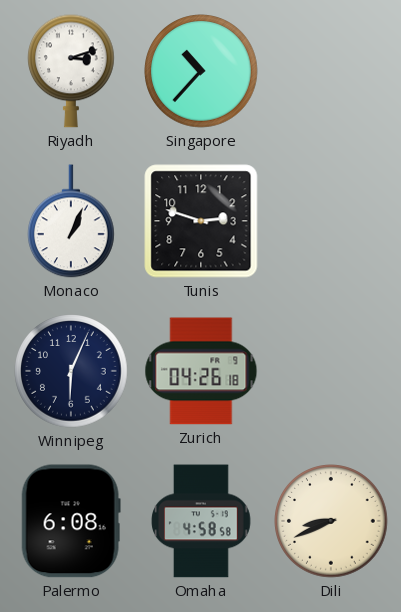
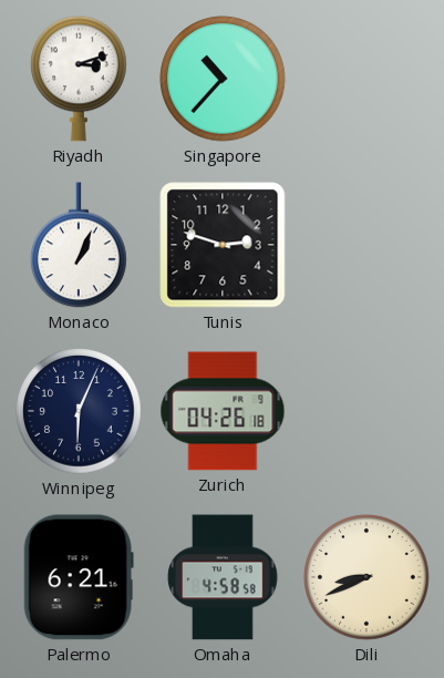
Palermo: 6:08 -> 6:21
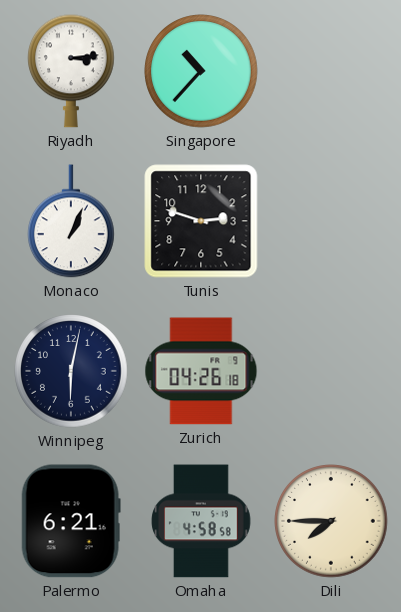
Riyadh: 3:12 -> 3:14
Winnipeg: 6:04 -> 6:02
Dili: 8:41 -> 7:45
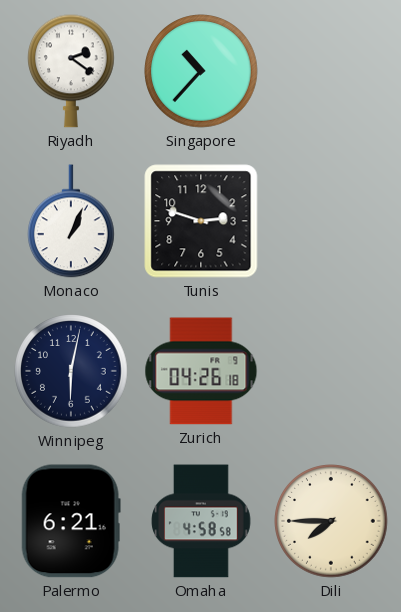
Riyadh: 3:14 -> 2:21
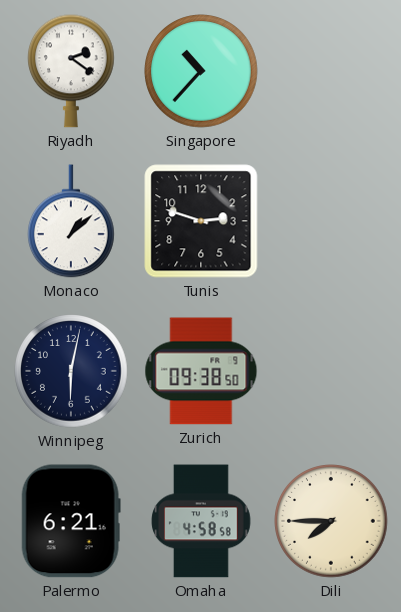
Monaco: 1:04 -> 1:08
Zurich: 04:26 -> 09:38
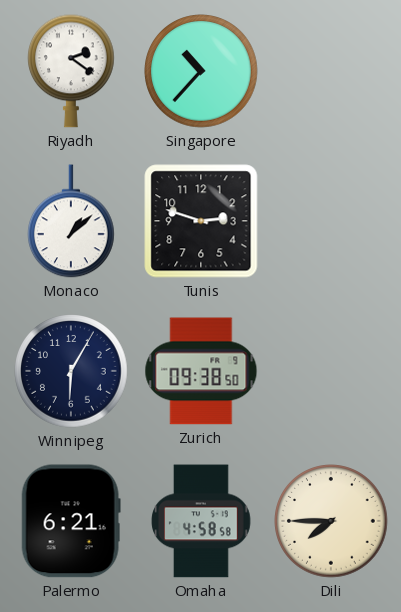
Winnipeg: 6:02 -> 6:05
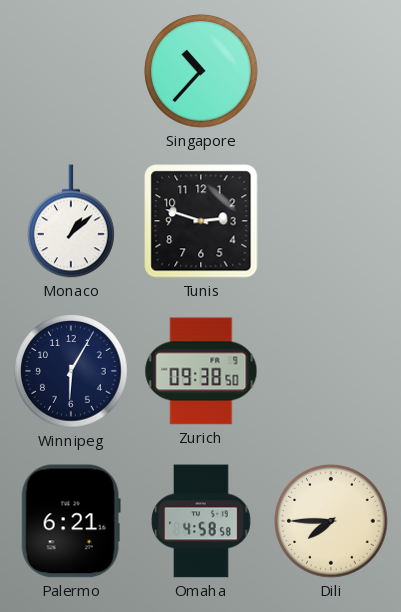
Riyadh: 2:21 -> none
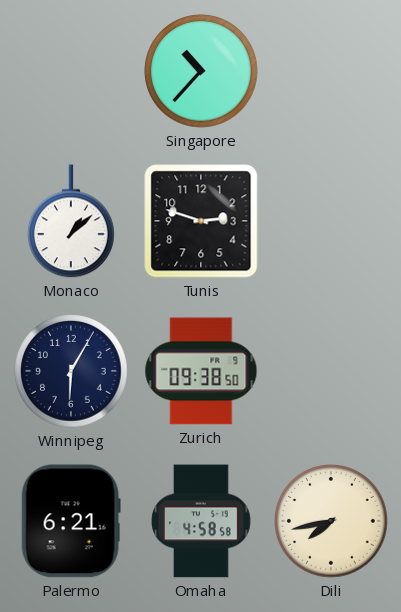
Dili: 7:45 -> 7:43
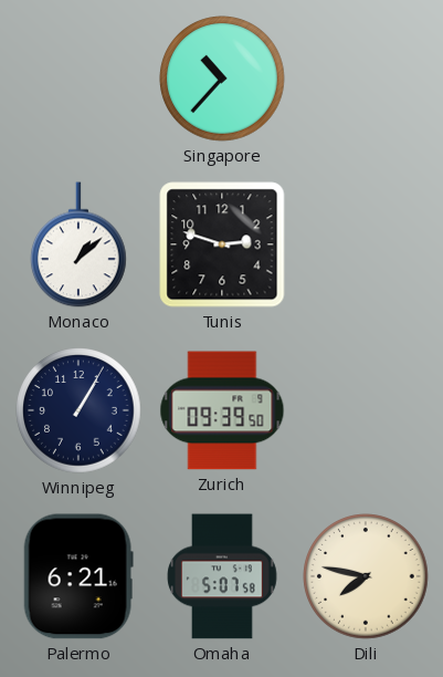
Winnipeg: 6:05 -> 1:05
Zurich: 09:38 -> 09:39
Omaha: 4:58 -> 5:07
Dili: 7:43 -> 7:47
